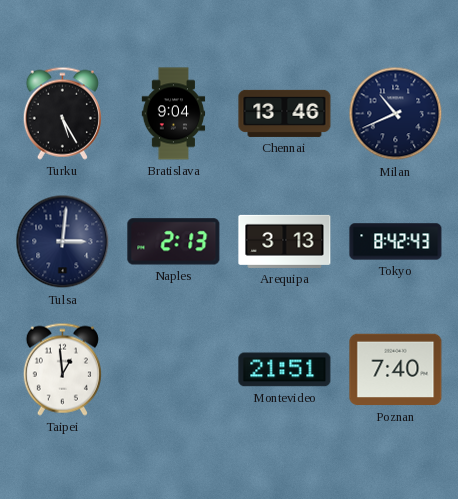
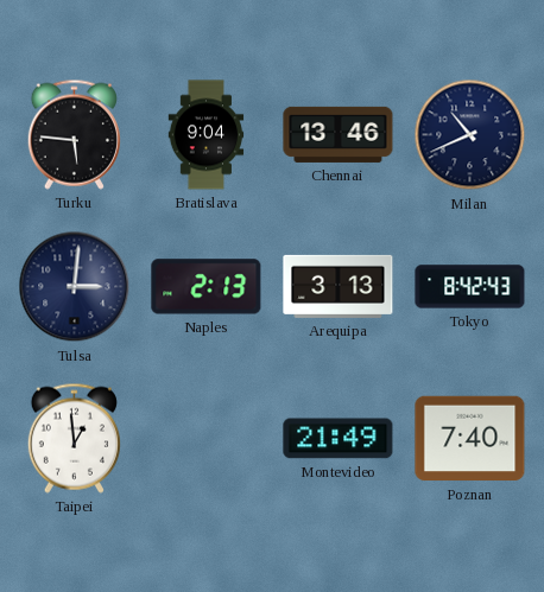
Turku: 5:25 -> 5:46
Montevideo: 21:51 -> 21:49
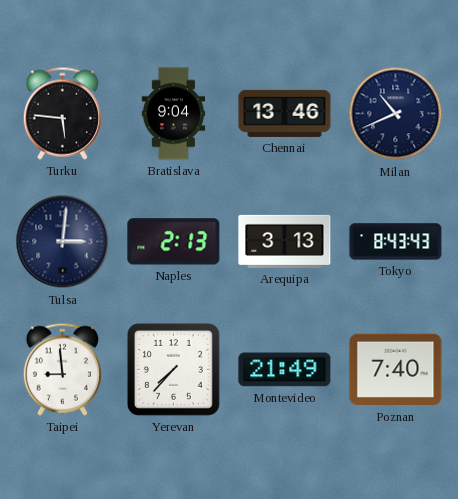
Tokyo: 8:42 -> 8:43
Taipei: 12:59 -> 8:59
Yerevan: none -> 7:37
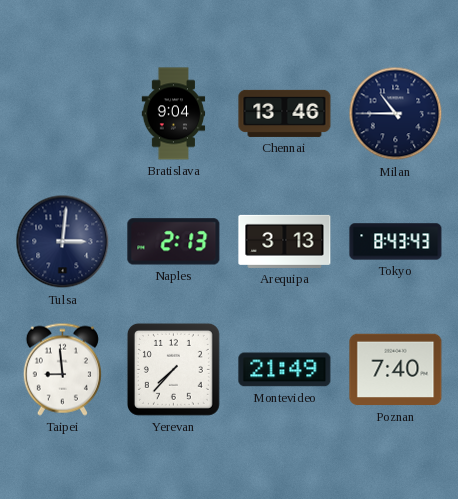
Turku: 5:46 -> none
Milan: 10:41 -> 10:45
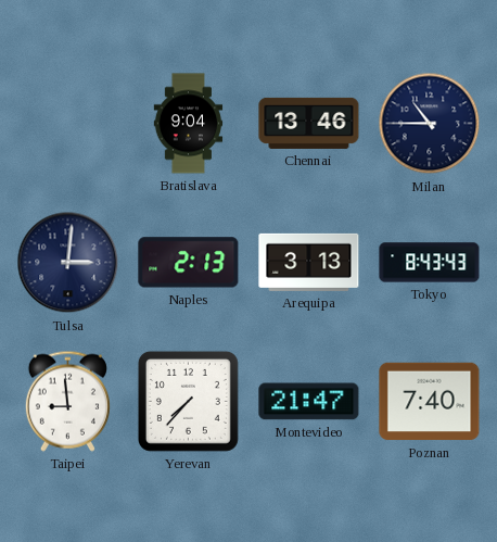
Montevideo: 21:49 -> 21:47
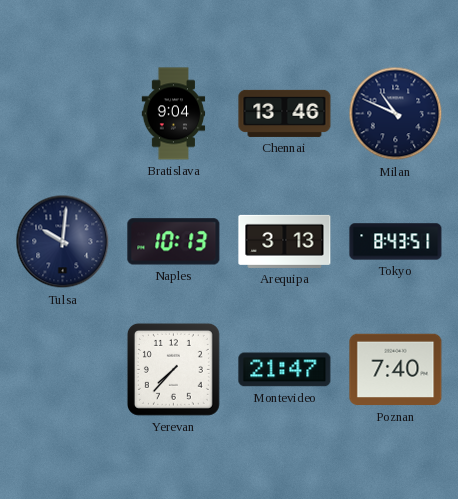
Milan: 10:45 -> 10:49
Tulsa: 3:01 -> 10:01
Naples: 2:13 -> 10:13
Tokyo: 8:43:43 -> 8:43:51
Taipei: 8:59 -> none
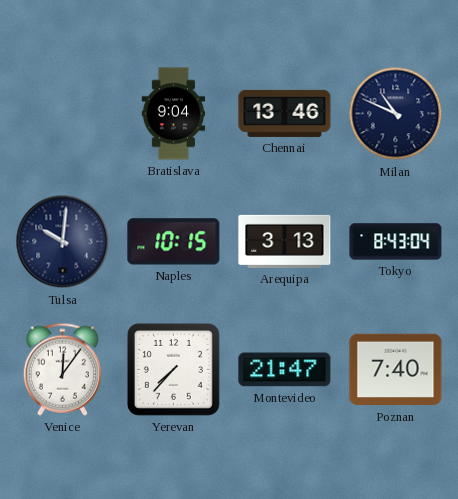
Naples: 10:13 -> 10:15
Tokyo: 8:43:51 -> 8:43:04
Venice: none -> 12:06
